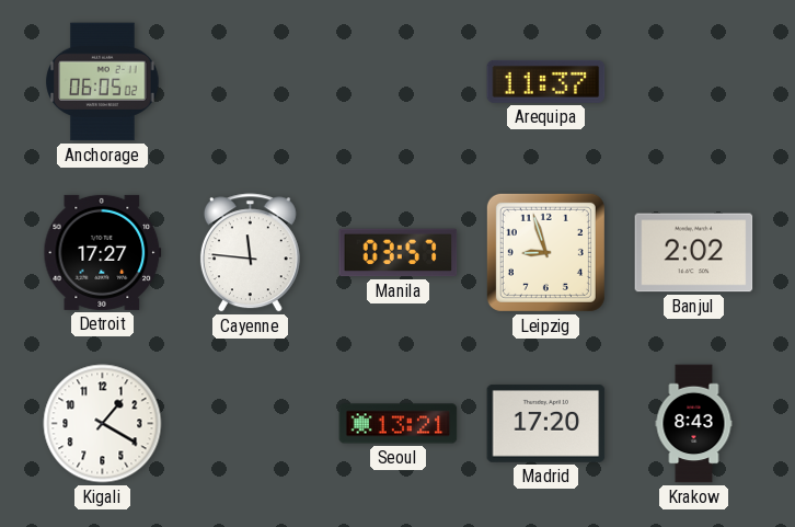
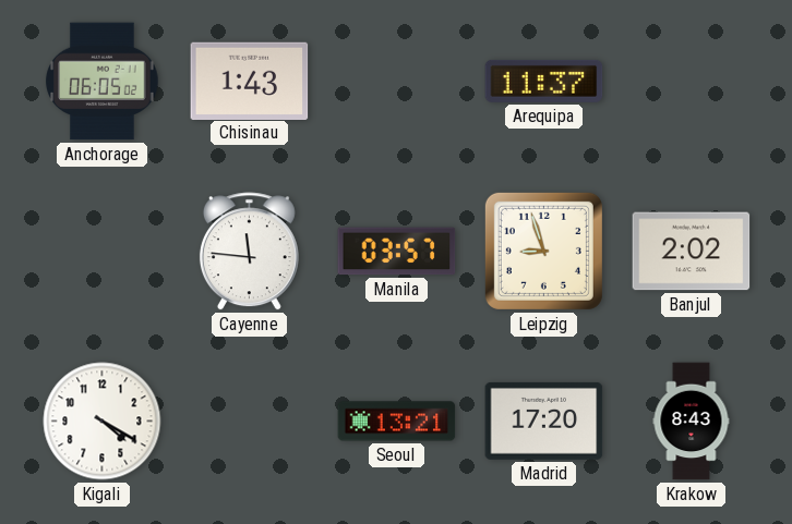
Chisinau: none -> 1:43
Detroit: 17:27 -> none
Kigali: 1:20 -> 4:20
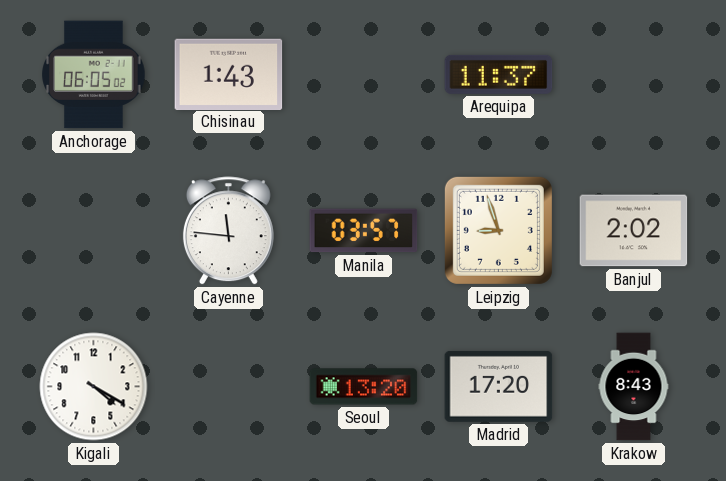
Seoul: 13:21 -> 13:20
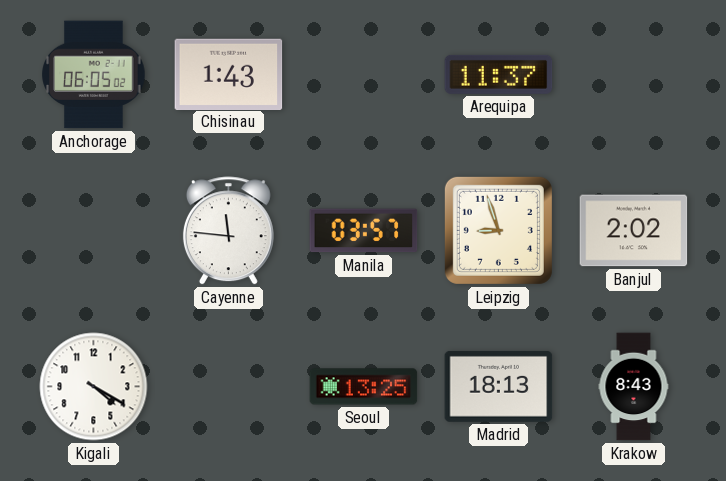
Seoul: 13:20 -> 13:25
Madrid: 17:20 -> 18:13
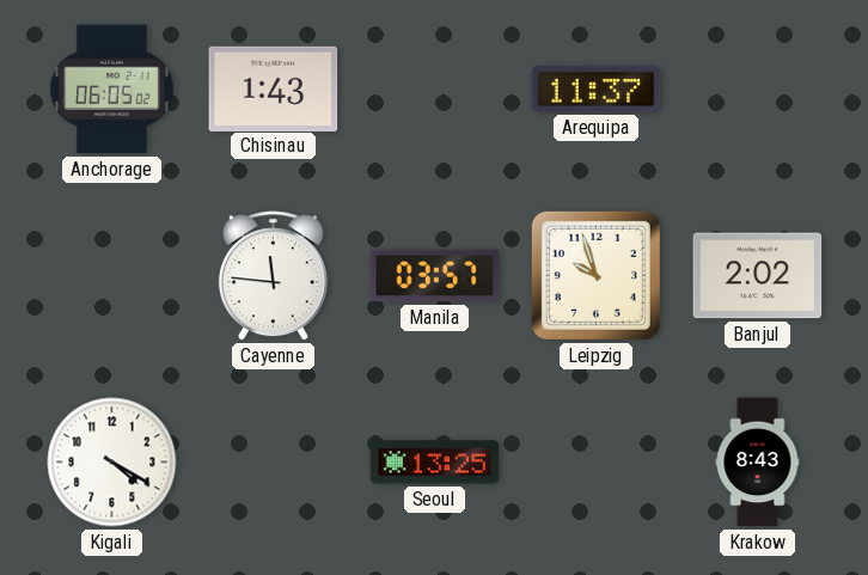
Leipzig: 8:57 -> 9:57
Madrid: 18:13 -> none
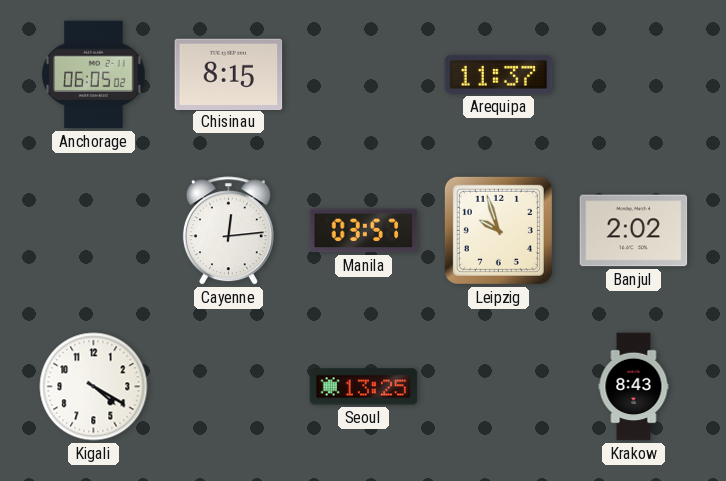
Chisinau: 1:43 -> 8:15
Cayenne: 11:46 -> 12:14
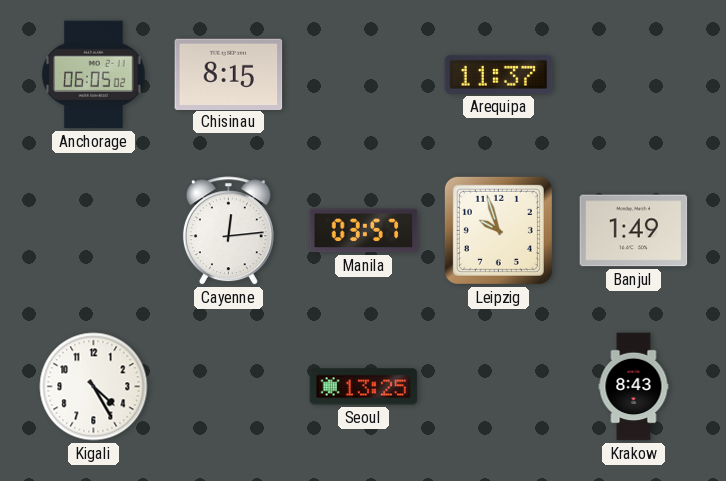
Banjul: 2:02 -> 1:49
Kigali: 4:20 -> 4:25
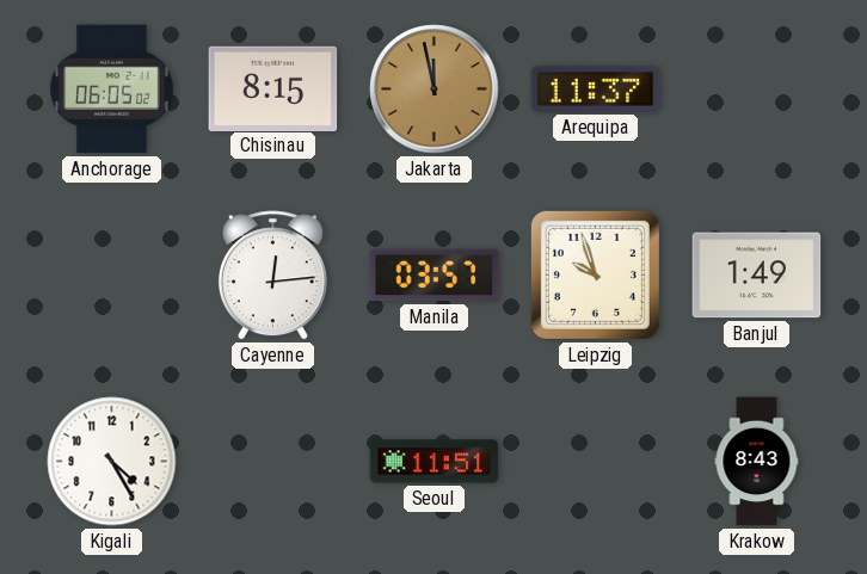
Jakarta: none -> 11:58
Seoul: 13:25 -> 11:51
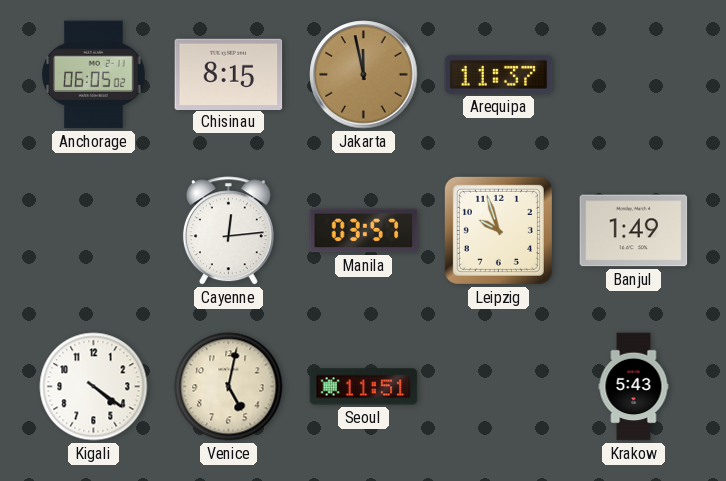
Kigali: 4:25 -> 4:21
Venice: none -> 5:02
Krakow: 8:43 -> 5:43
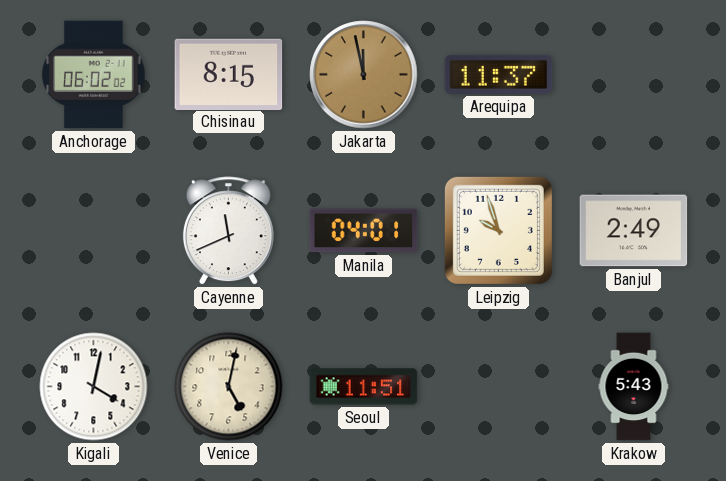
Anchorage: 06:05 -> 06:02
Cayenne: 12:14 -> 11:41
Manila: 03:57 -> 04:01
Banjul: 1:49 -> 2:49
Kigali: 4:21 -> 4:02
